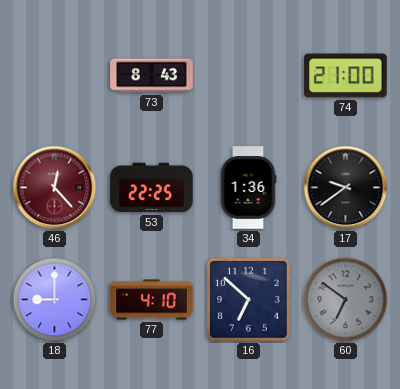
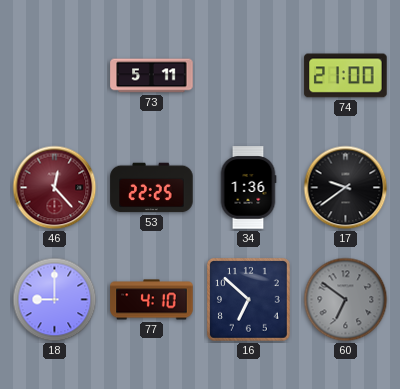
73: 8:43 -> 5:11
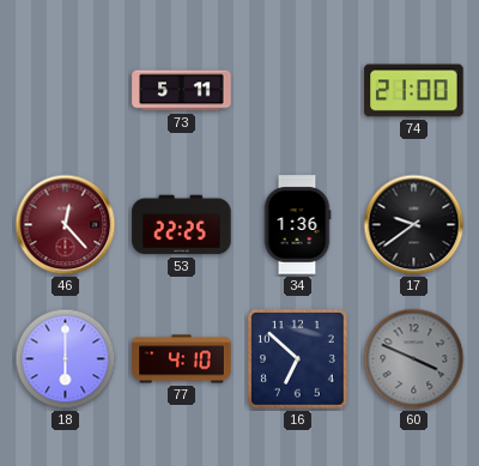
18: 9:00 -> 6:00
60: 6:51 -> 3:49
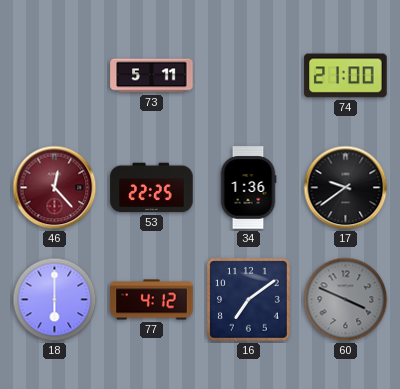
77: 4:10 -> 4:12
16: 6:52 -> 7:09
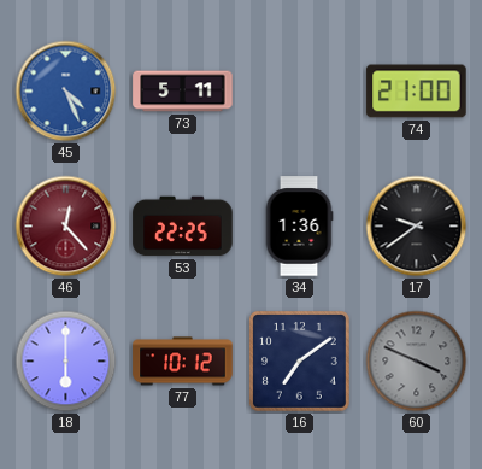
45: none -> 4:26
77: 4:12 -> 10:12
